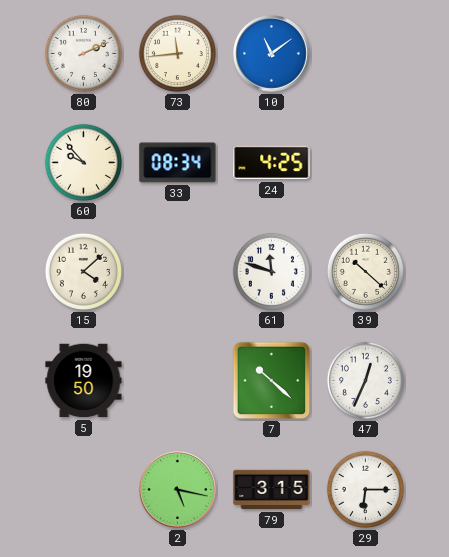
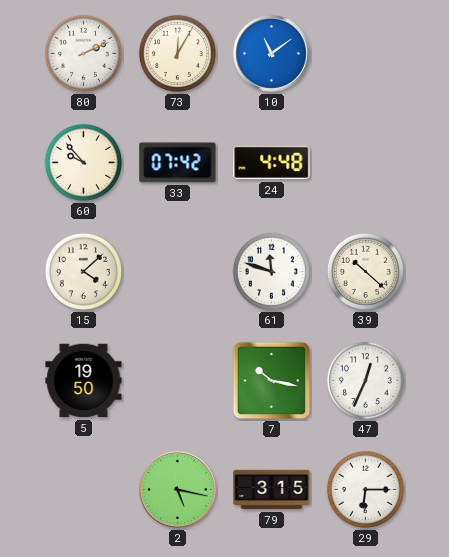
73: 11:44 -> 12:05
33: 08:34 -> 07:42
24: 4:25 -> 4:48
7: 10:22 -> 10:17
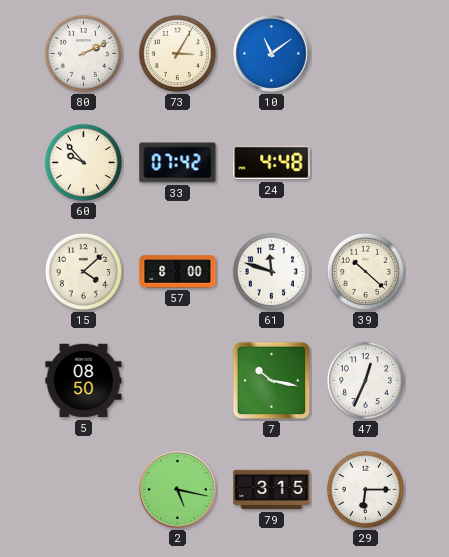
73: 12:05 -> 3:05
57: none -> 8:00
5: 19:50 -> 08:50
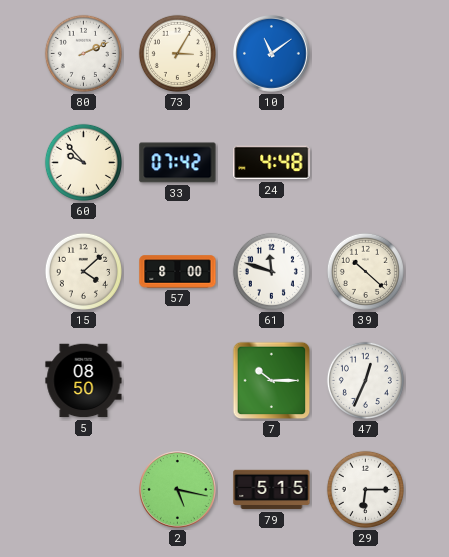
7: 10:17 -> 10:15
79: 3:15 -> 5:15
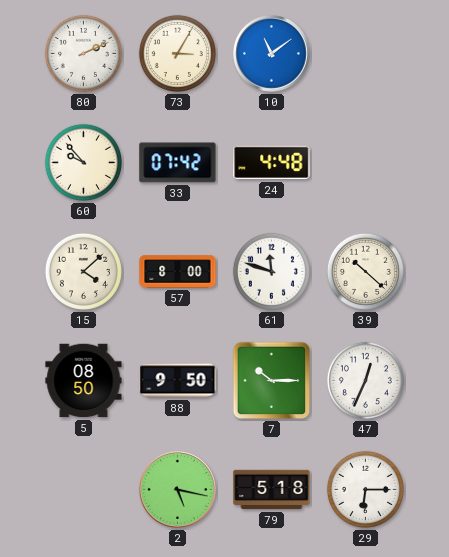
88: none -> 9:50
79: 5:15 -> 5:18
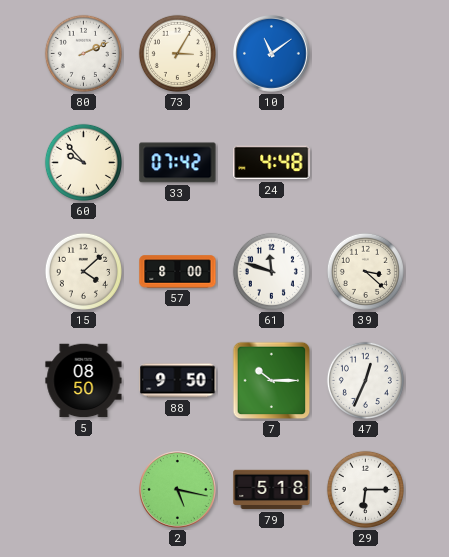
39: 10:22 -> 3:22
